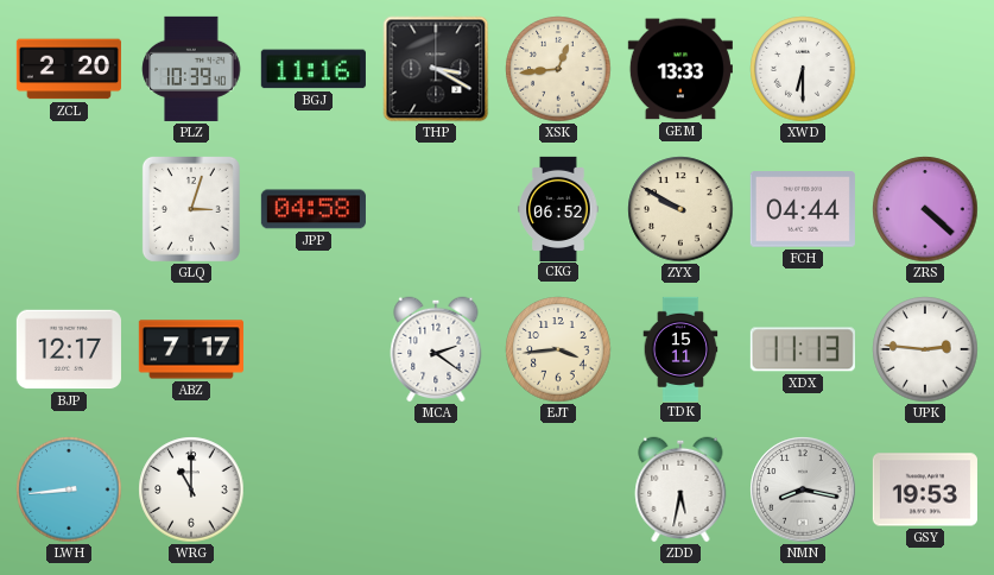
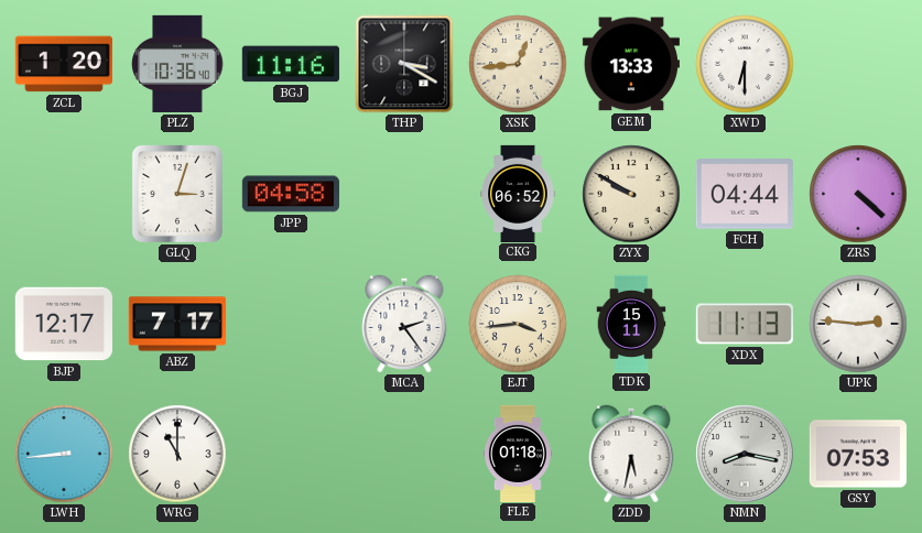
ZCL: 2:20 -> 1:20
PLZ: 10:39 -> 10:36
MCA: 2:21 -> 2:24
FLE: none -> 01:18
GSY: 19:53 -> 07:53
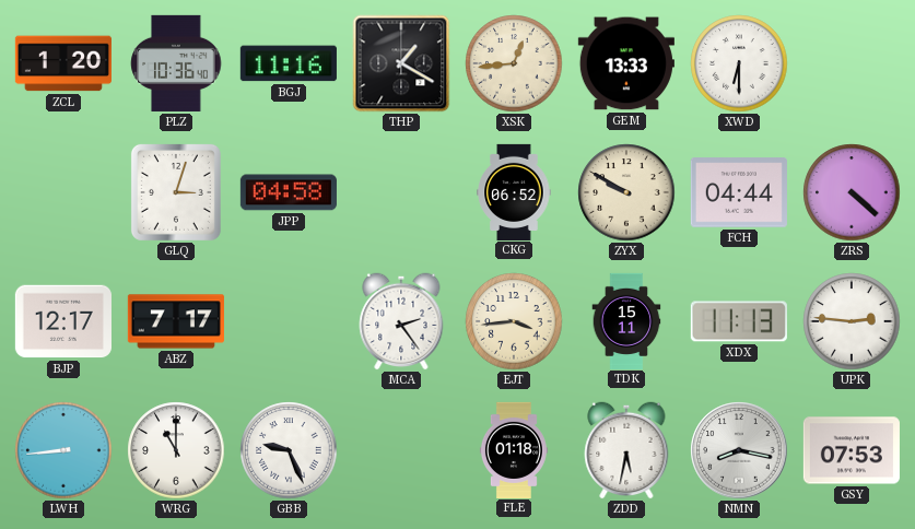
THP: 3:20 -> 1:20
GBB: none -> 9:26
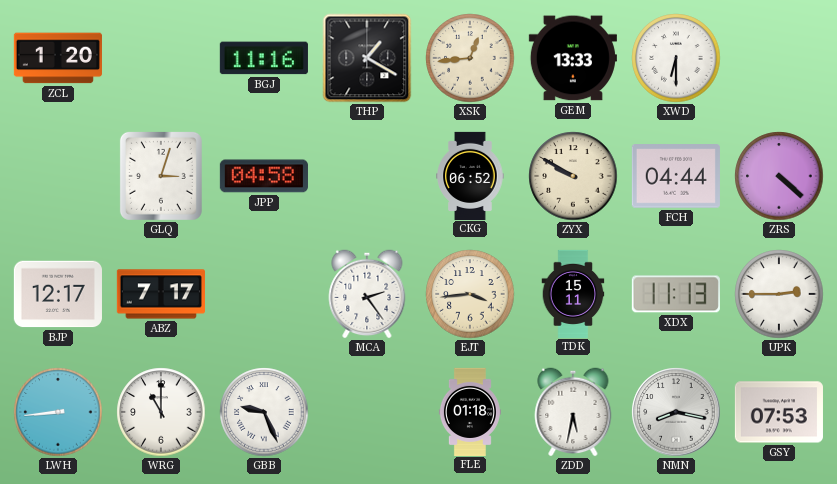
PLZ: 10:36 -> none
UPK: 2:46 -> 2:45
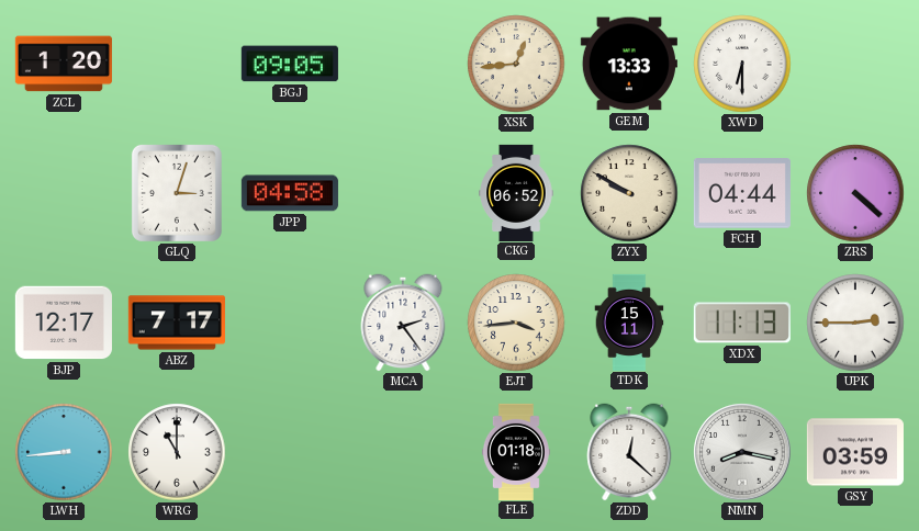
BGJ: 11:16 -> 09:05
THP: 1:20 -> none
GBB: 9:26 -> none
ZDD: 5:32 -> 12:22
GSY: 07:53 -> 03:59
